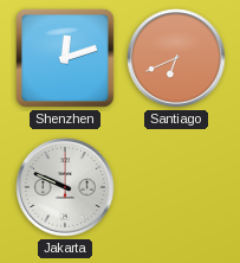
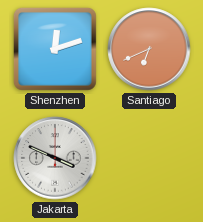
Jakarta: 9:49 -> 3:49
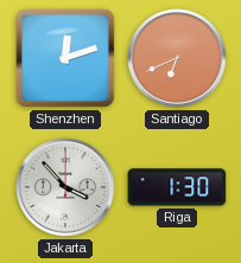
Jakarta: 3:49 -> 3:53
Riga: none -> 1:30
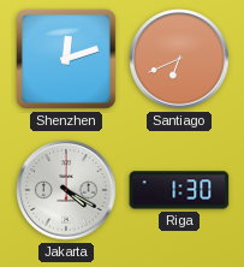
Jakarta: 3:53 -> 4:20
